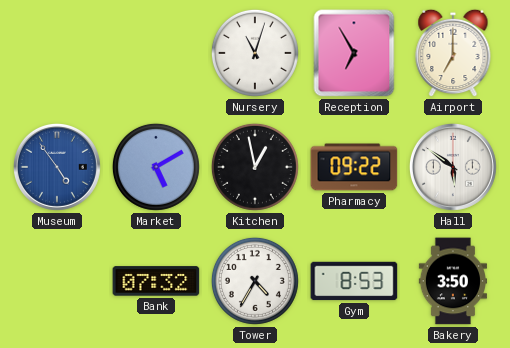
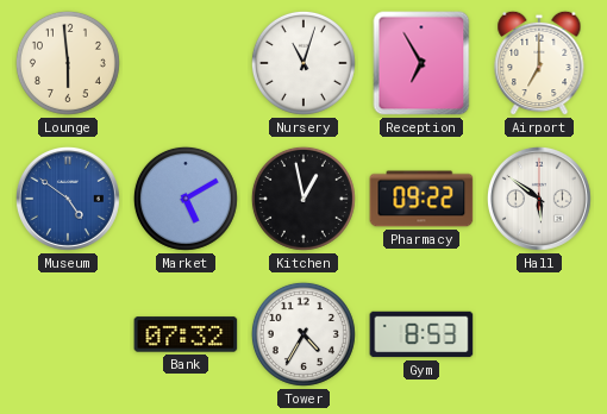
Lounge: none -> 5:59
Museum: 4:54 -> 4:51
Bakery: 3:50 -> none
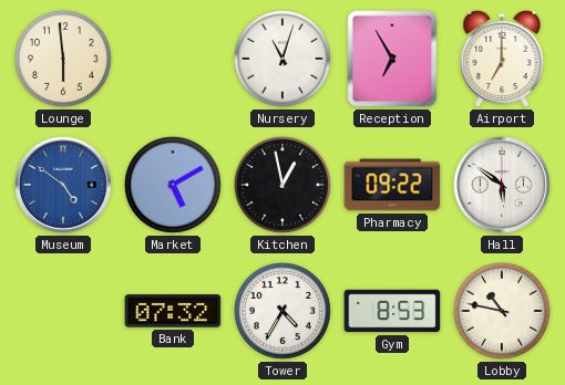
Lobby: none -> 10:47
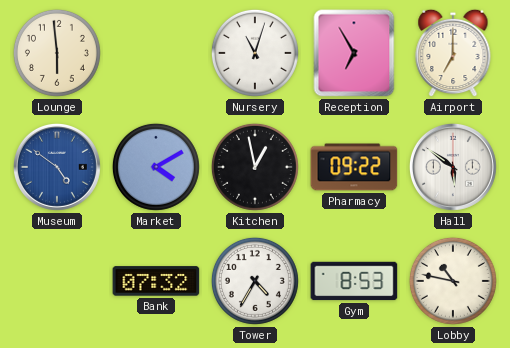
Market: 5:10 -> 4:10
